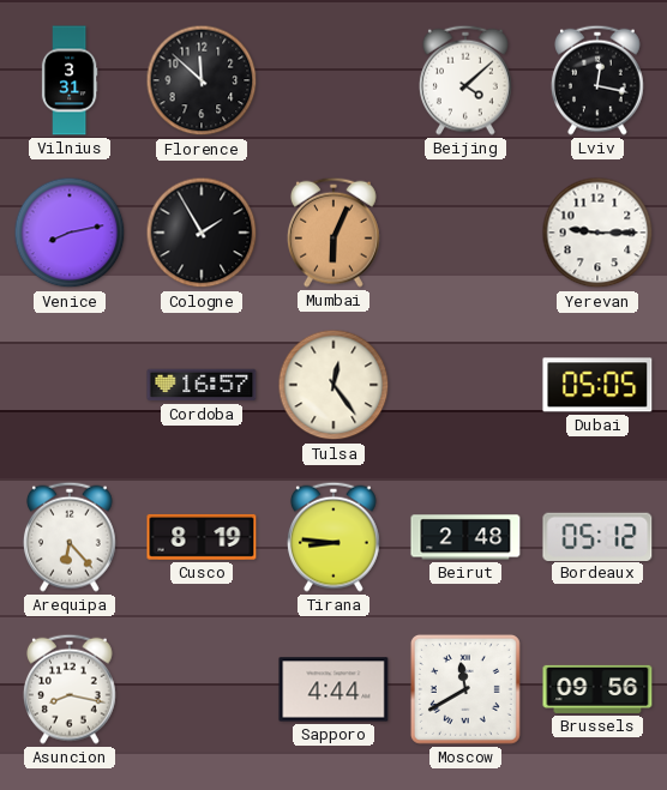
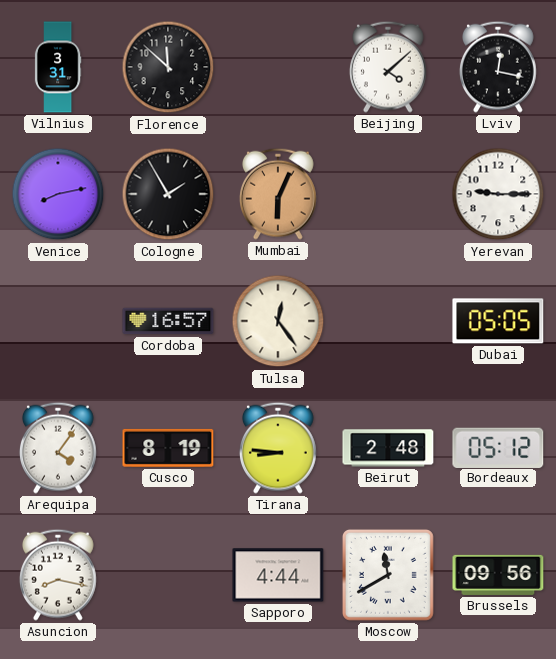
Arequipa: 6:23 -> 4:06
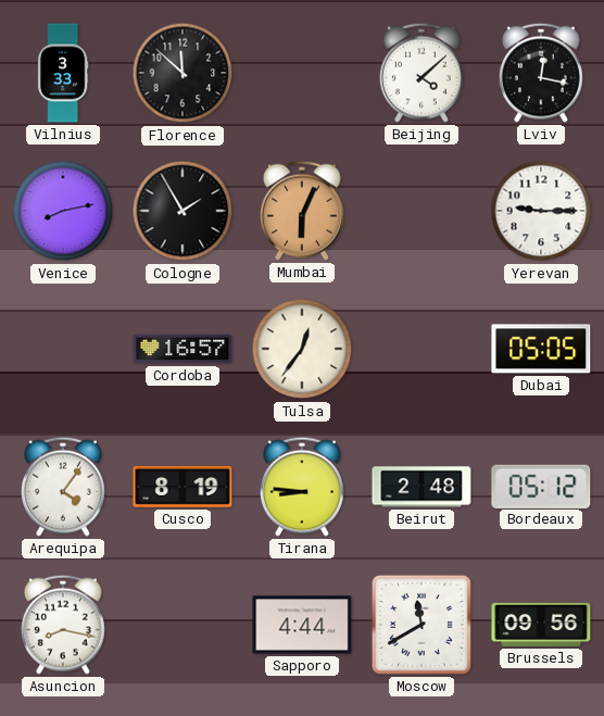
Vilnius: 3:31 -> 3:33
Tulsa: 12:24 -> 12:36
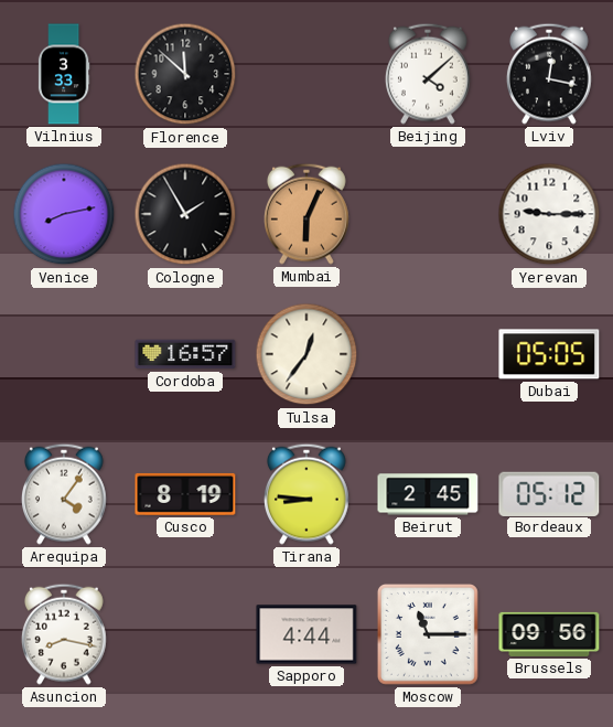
Beirut: 2:48 -> 2:45
Moscow: 11:40 -> 11:15
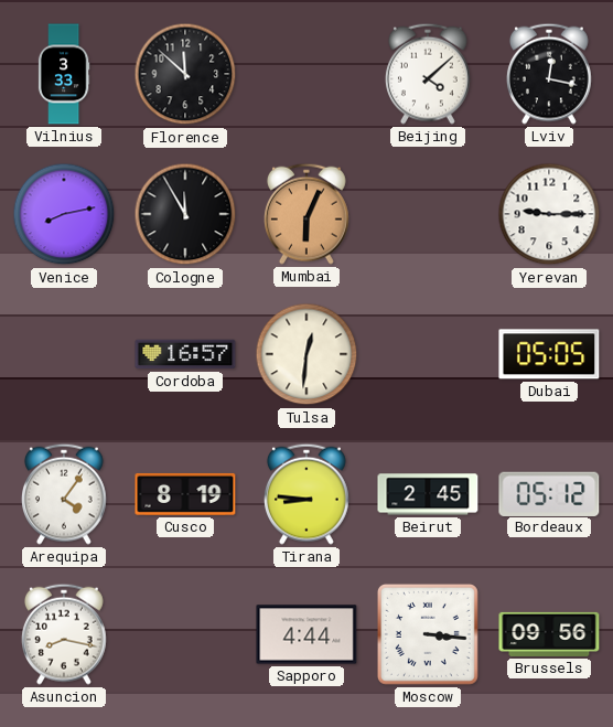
Cologne: 1:55 -> 11:55
Tulsa: 12:36 -> 12:31
Moscow: 11:15 -> 3:16
